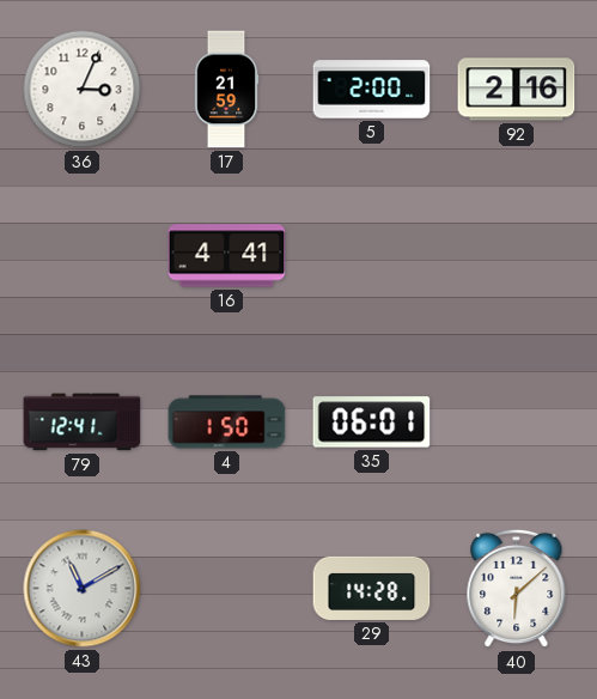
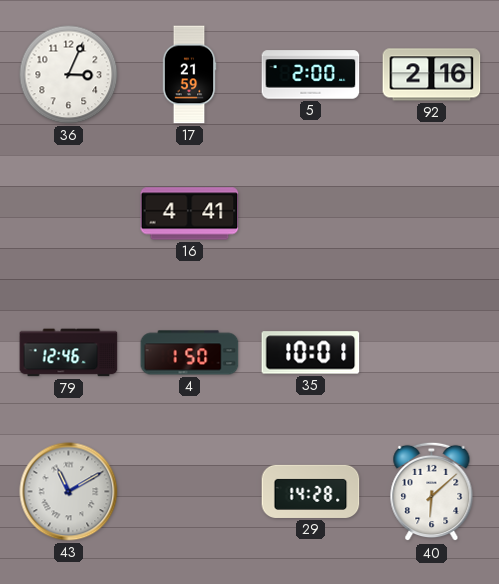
79: 12:41 -> 12:46
35: 06:01 -> 10:01
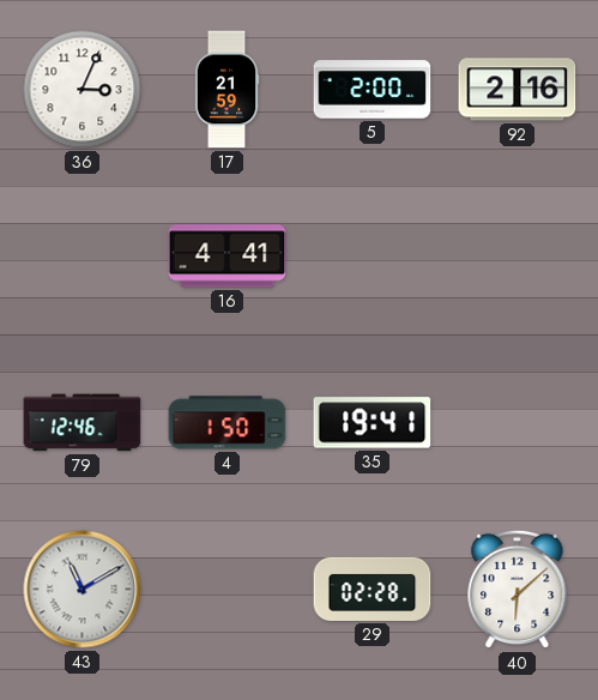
35: 10:01 -> 19:41
29: 14:28 -> 02:28
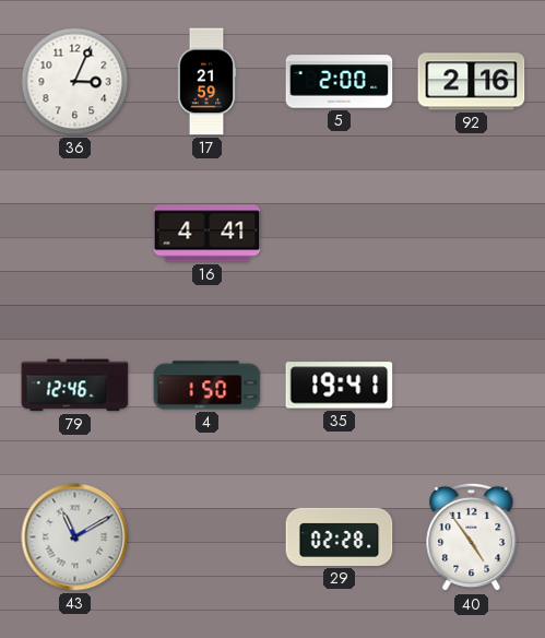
40: 6:08 -> 4:54
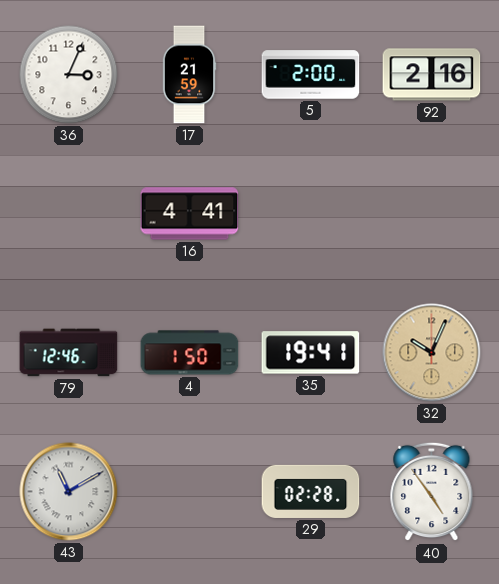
32: none -> 10:04
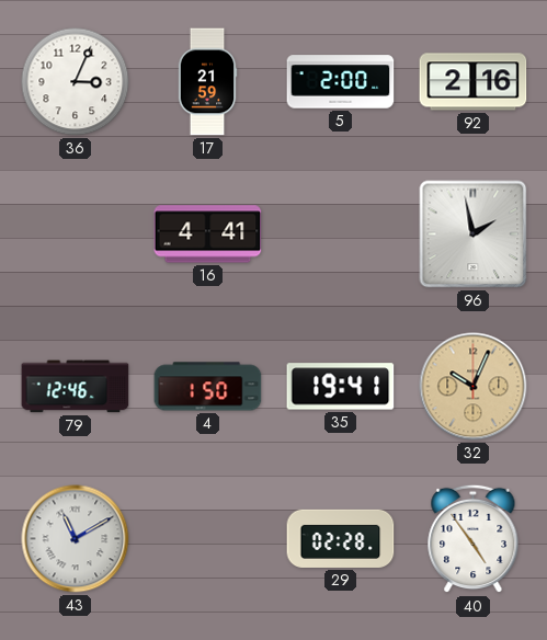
96: none -> 1:58
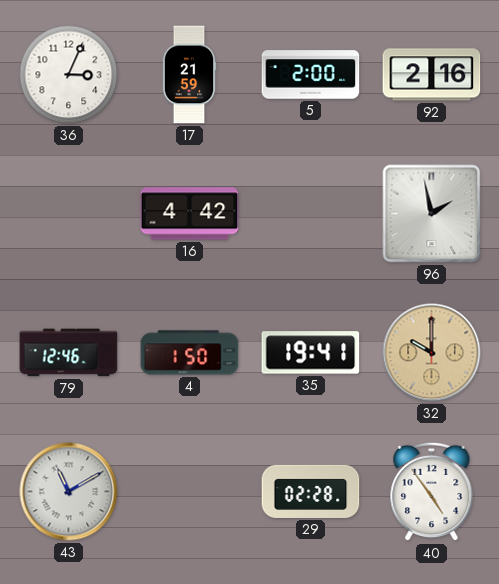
16: 4:41 -> 4:42
32: 10:04 -> 10:00
